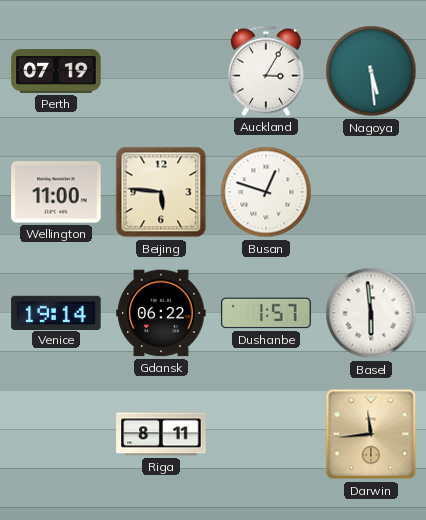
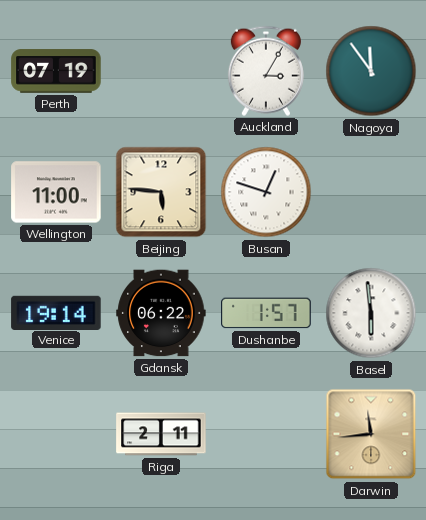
Nagoya: 5:29 -> 11:54
Riga: 8:11 -> 2:11
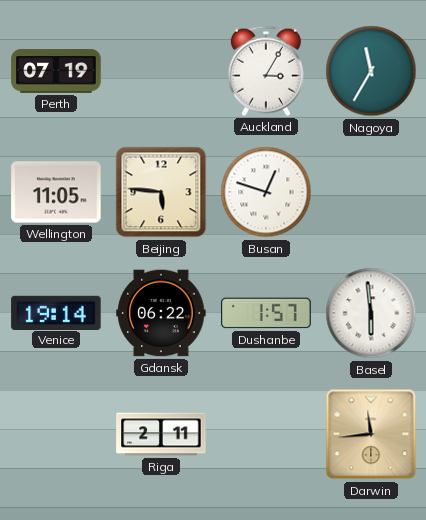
Nagoya: 11:54 -> 11:35
Wellington: 11:00 -> 11:05
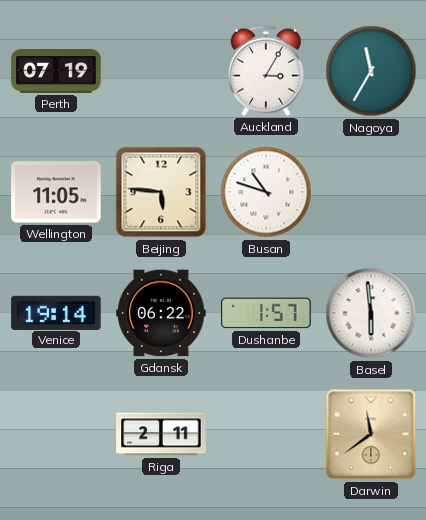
Busan: 12:48 -> 10:48
Darwin: 11:44 -> 11:39
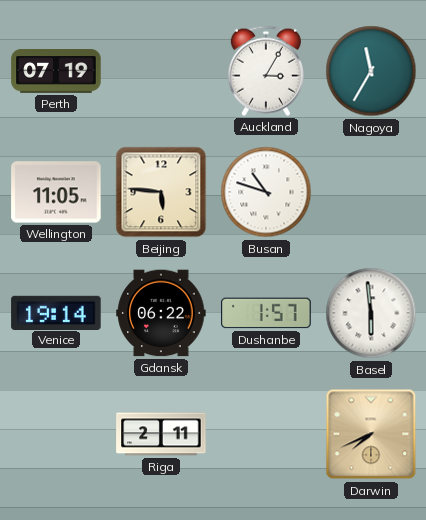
Darwin: 11:39 -> 7:41
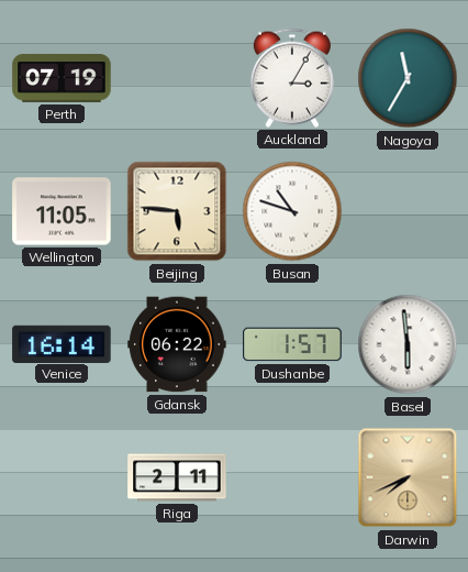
Venice: 19:14 -> 16:14
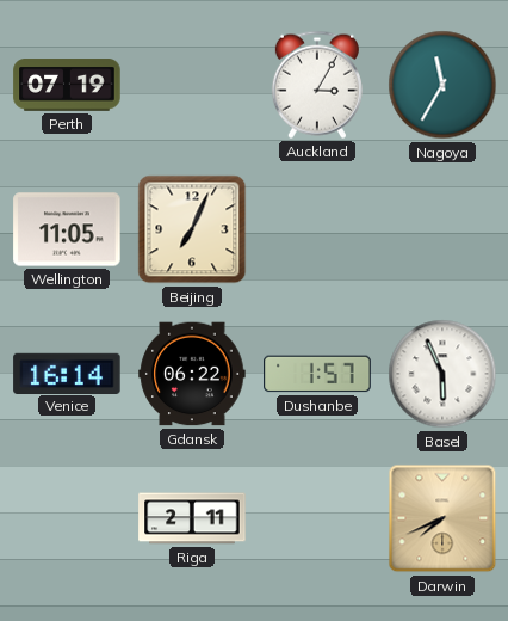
Beijing: 5:46 -> 7:04
Busan: 10:48 -> none
Basel: 5:59 -> 5:56
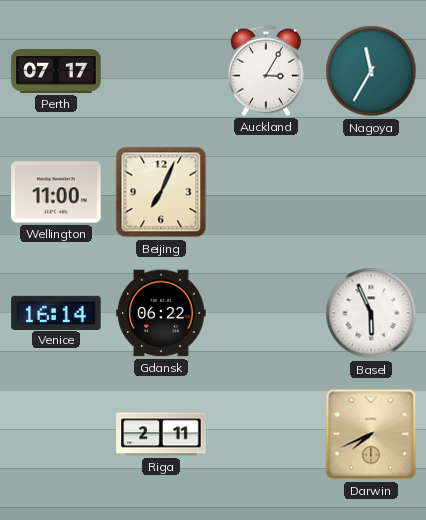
Perth: 07:19 -> 07:17
Wellington: 11:05 -> 11:00
Dushanbe: 1:57 -> none
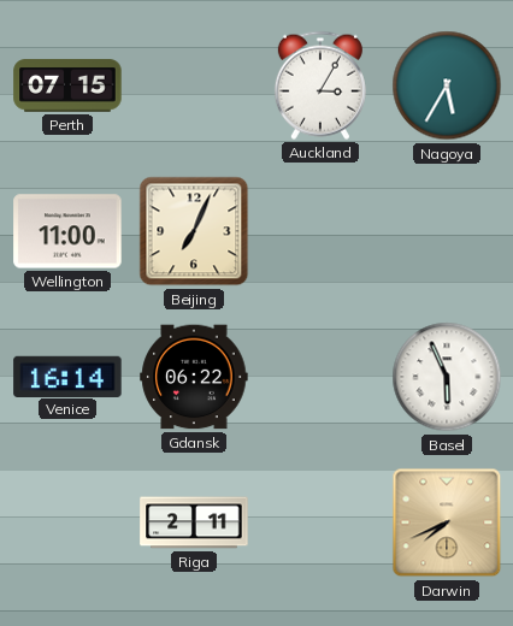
Perth: 07:17 -> 07:15
Nagoya: 11:35 -> 5:35
